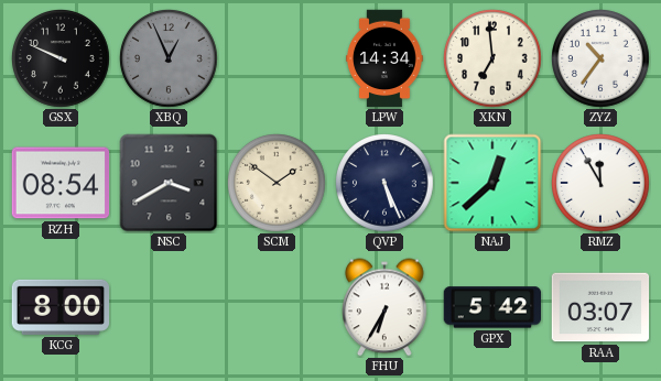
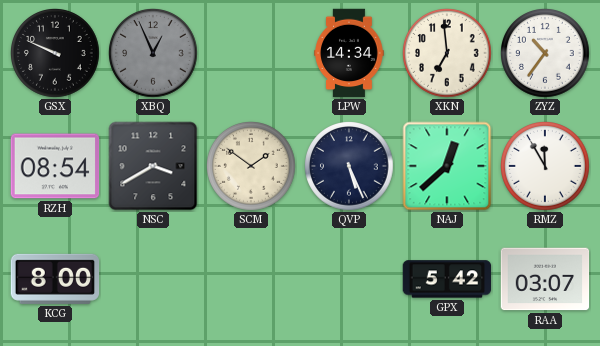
FHU: 6:35 -> none
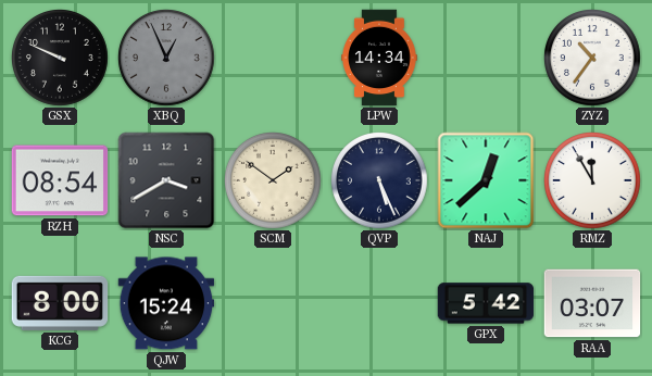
XKN: 6:59 -> none
QJW: none -> 15:24
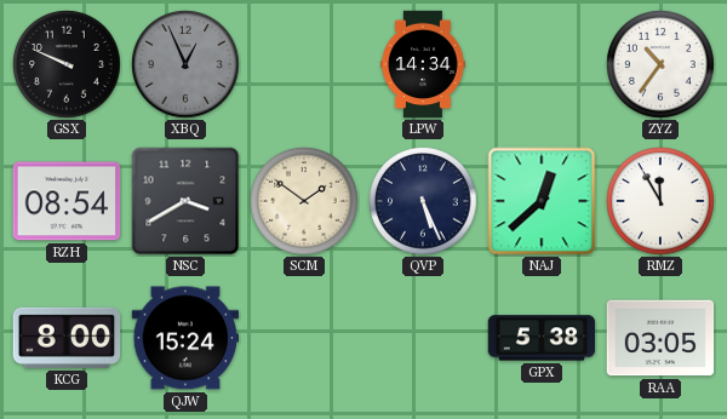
GPX: 5:42 -> 5:38
RAA: 03:07 -> 03:05
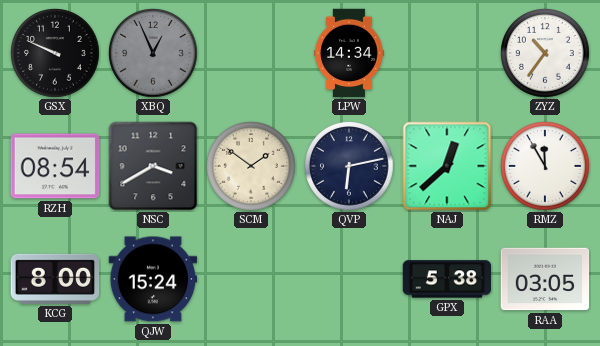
QVP: 5:26 -> 6:13
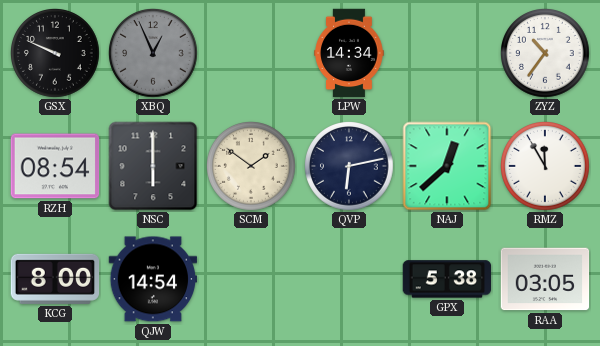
NSC: 3:40 -> 6:00
QJW: 15:24 -> 14:54
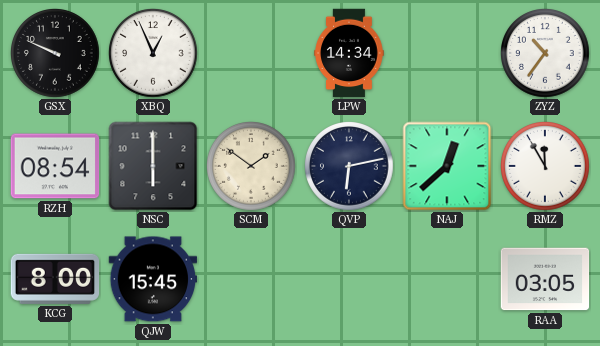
XBQ dial: grey -> white
QJW: 14:54 -> 15:45
GPX: 5:38 -> none
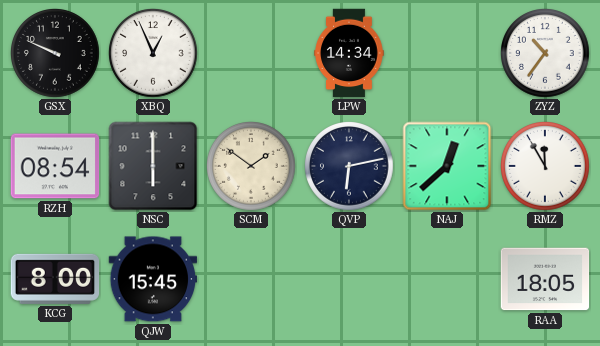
RAA: 03:05 -> 18:05
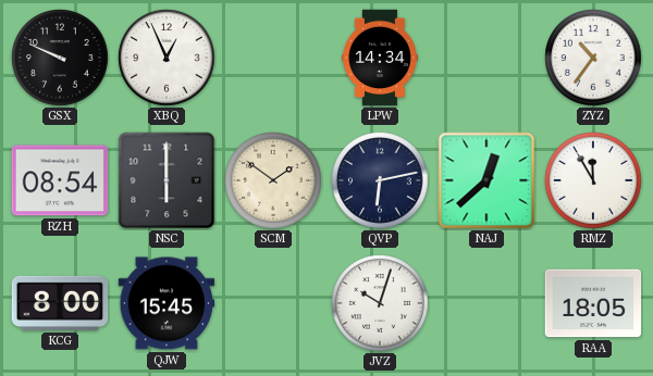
JVZ: none -> 10:03
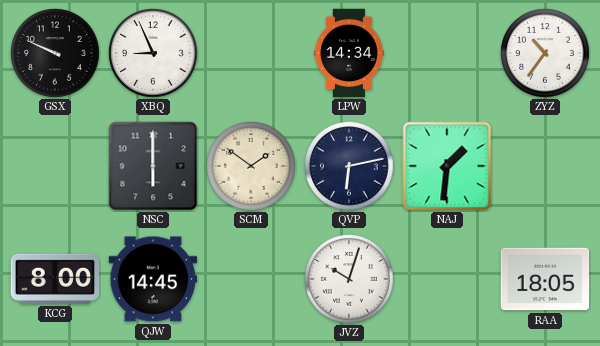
XBQ: 12:56 -> 8:56
RZH: 08:54 -> none
NAJ: 12:38 -> 1:31
RMZ: 11:55 -> none
QJW: 15:45 -> 14:45
